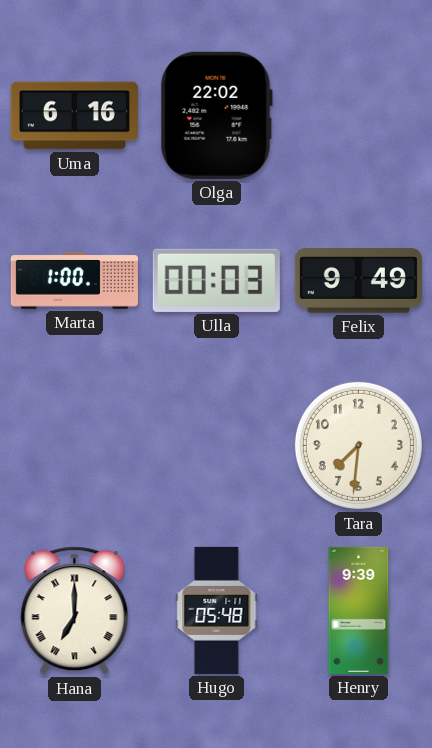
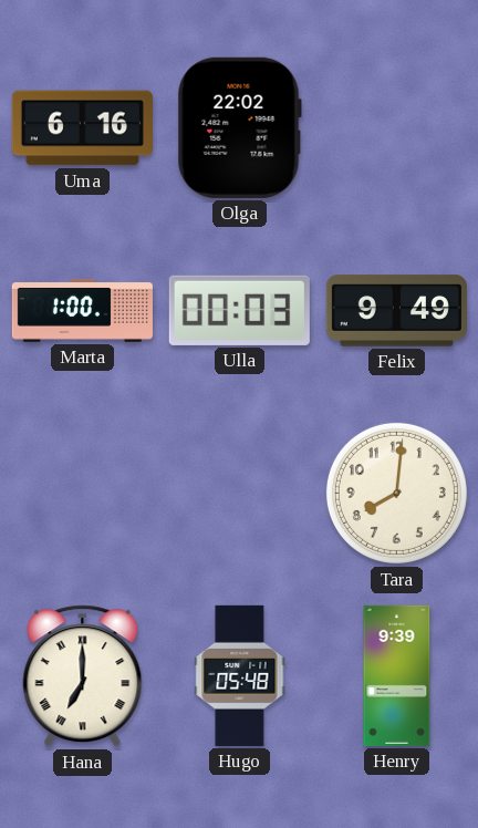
Tara: 7:31 -> 8:01
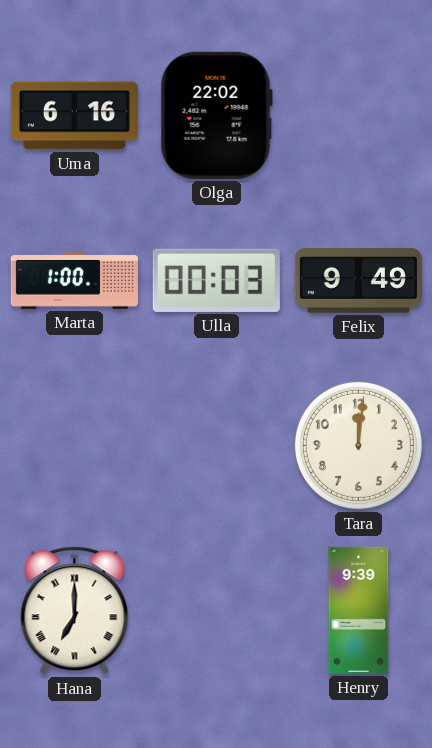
Tara: 8:01 -> 12:01
Hugo: 05:48 -> none
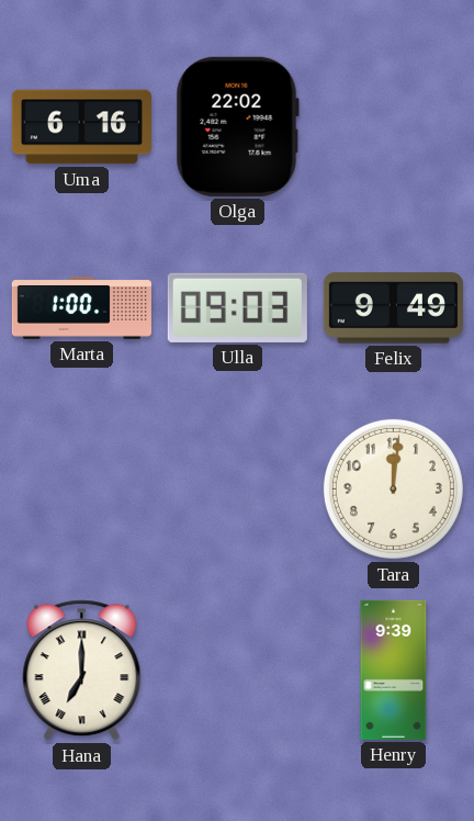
Ulla: 00:03 -> 09:03
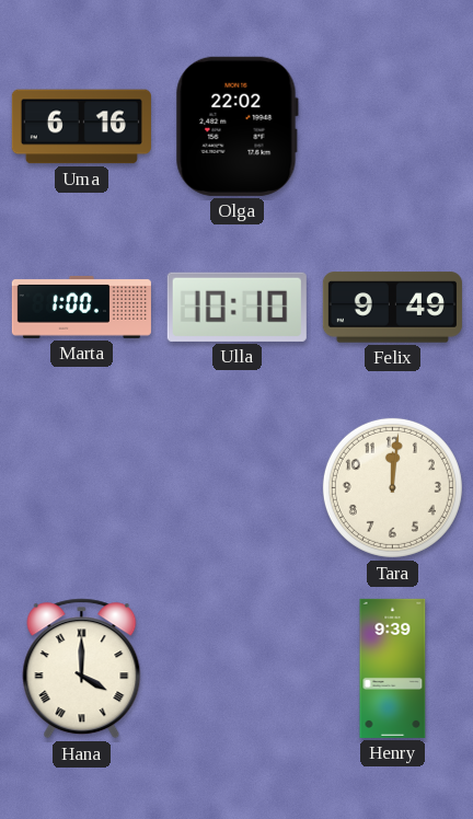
Ulla: 09:03 -> 10:10
Hana: 7:00 -> 4:00
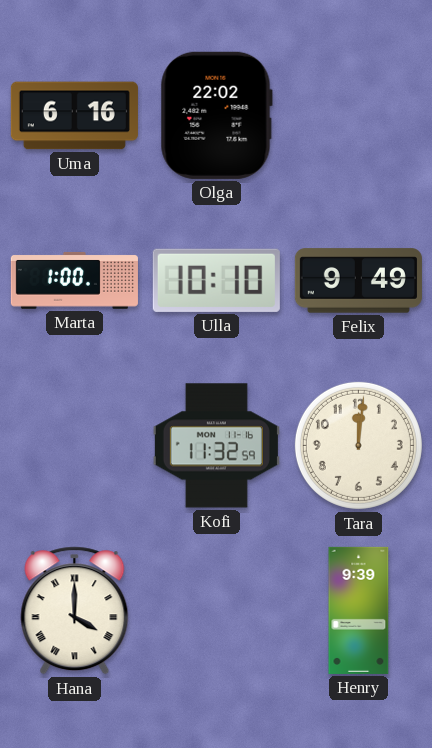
Kofi: none -> 11:32
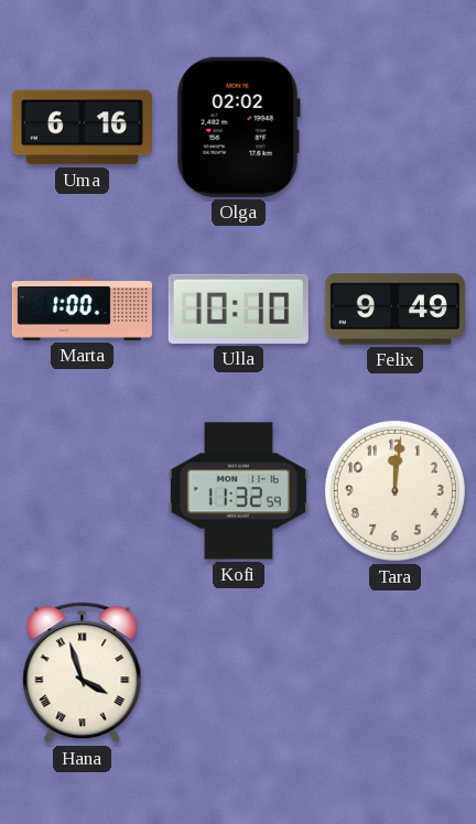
Olga: 22:02 -> 02:02
Hana: 4:00 -> 3:57
Henry: 9:39 -> none
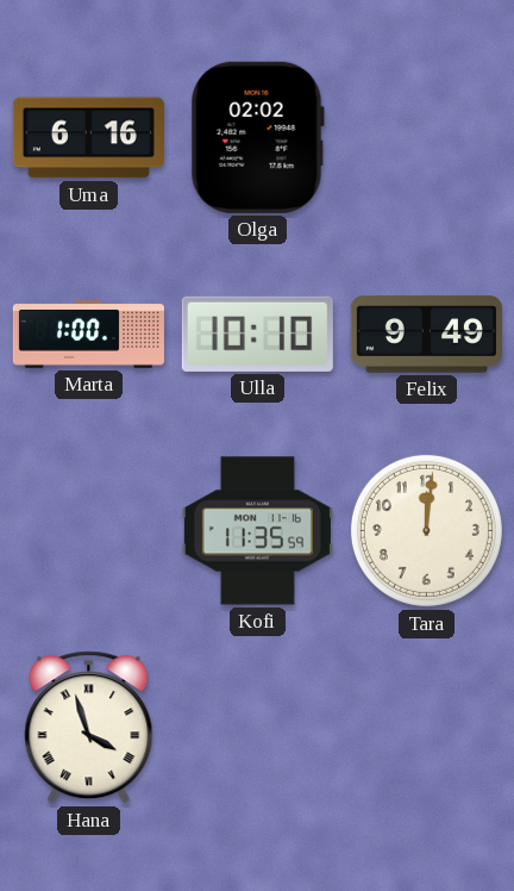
Kofi: 11:32 -> 11:35
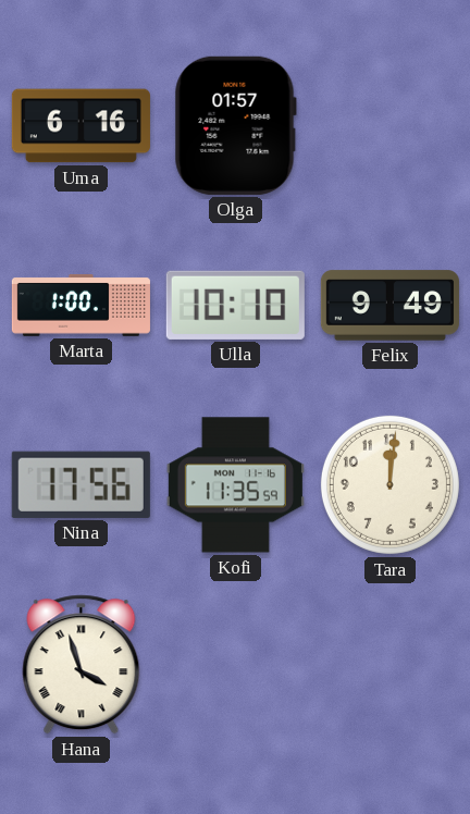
Olga: 02:02 -> 01:57
Nina: none -> 17:56
